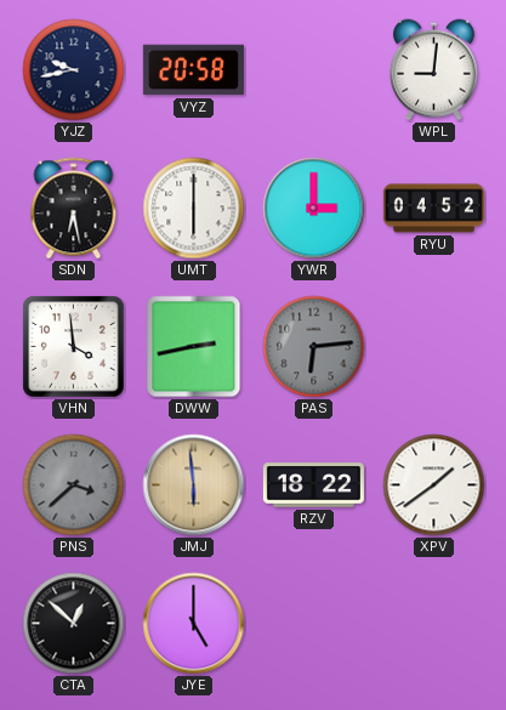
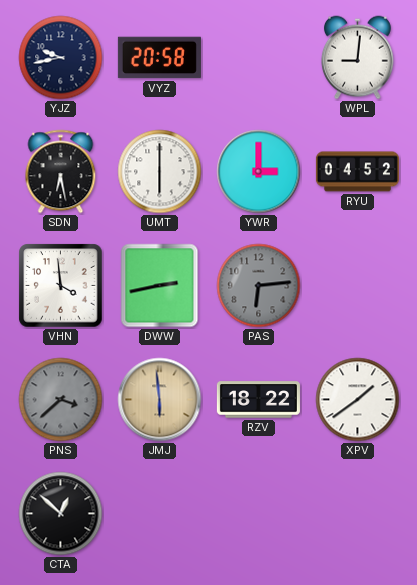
JYE: 5:00 -> none
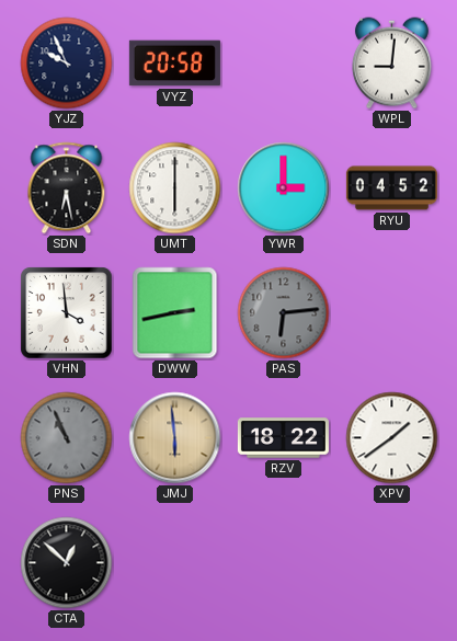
YJZ: 9:43 -> 9:56
PNS: 3:38 -> 10:56
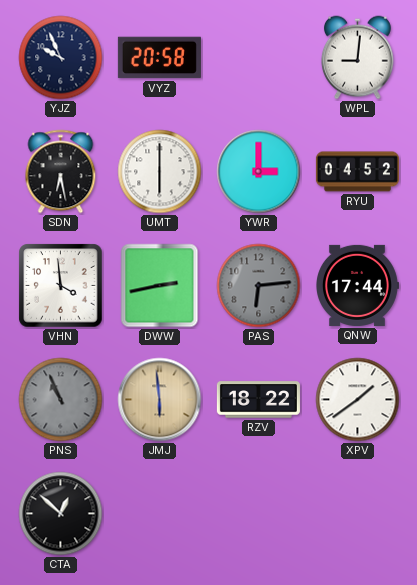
QNW: none -> 17:44
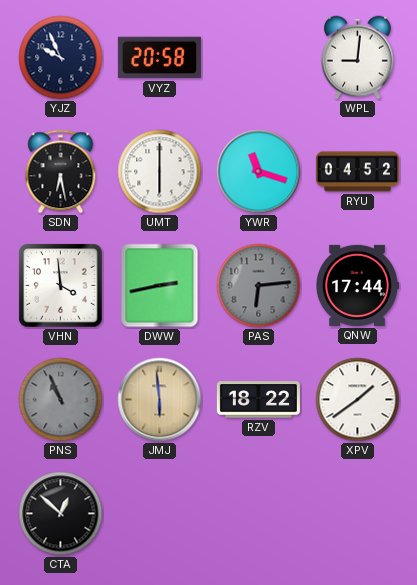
YWR: 3:00 -> 11:18
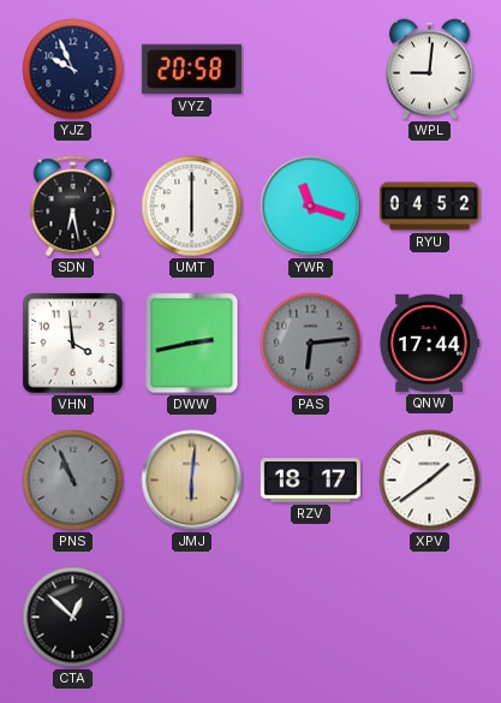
JMJ: 5:59 -> 6:01
RZV: 18:22 -> 18:17
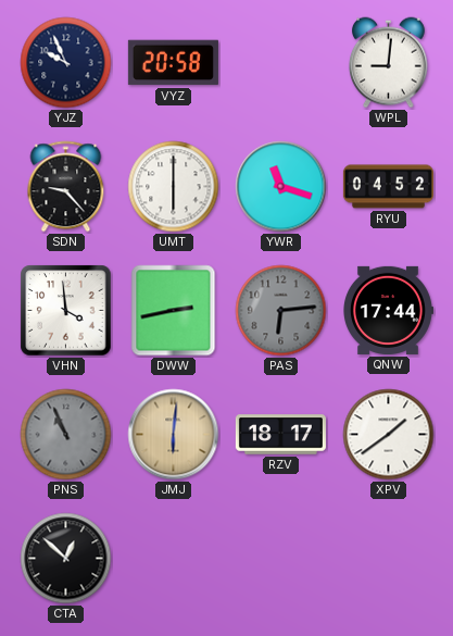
SDN: 6:28 -> 9:23
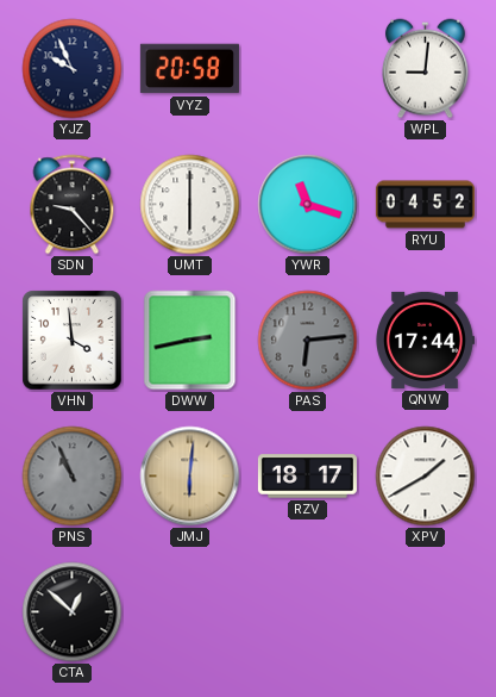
XPV: 1:39 -> 1:40
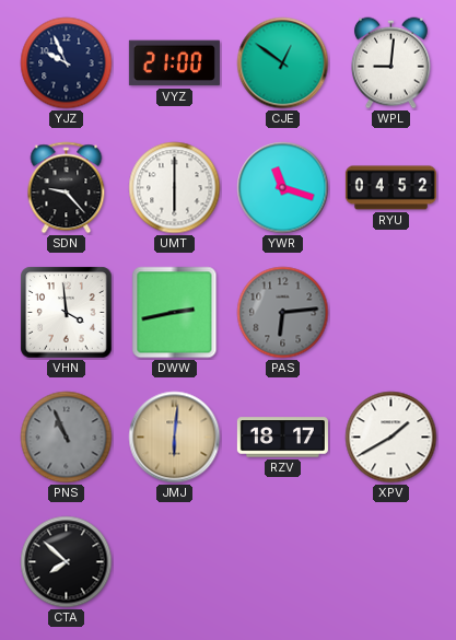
VYZ: 20:58 -> 21:00
CJE: none -> 12:51
QNW: 17:44 -> none
CTA: 12:52 -> 7:52
